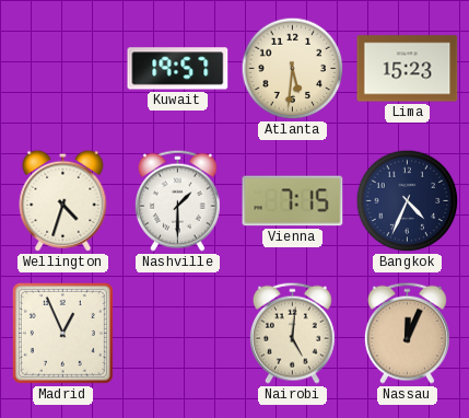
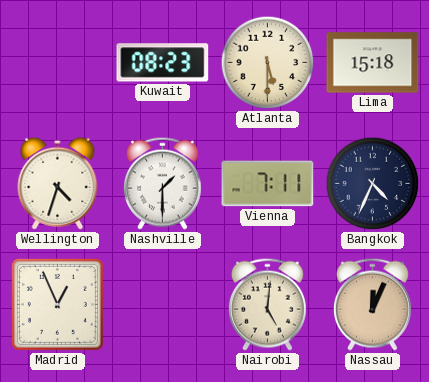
Kuwait: 19:57 -> 08:23
Atlanta: 5:31 -> 5:30
Lima: 15:23 -> 15:18
Vienna: 7:15 -> 7:11
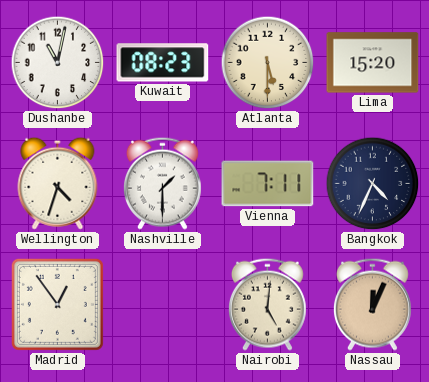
Dushanbe: none -> 11:02
Lima: 15:18 -> 15:20
Madrid: 12:56 -> 12:54
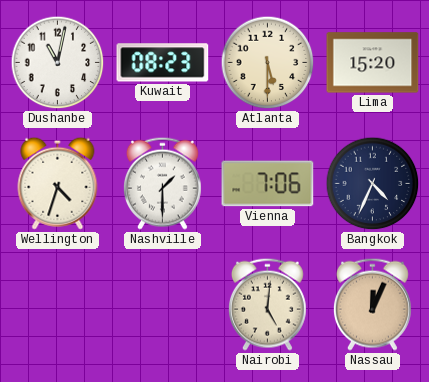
Vienna: 7:11 -> 7:06
Madrid: 12:54 -> none
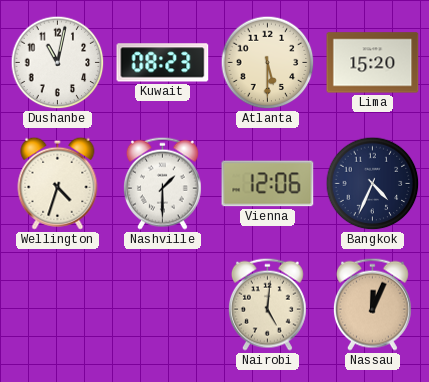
Vienna: 7:06 -> 12:06
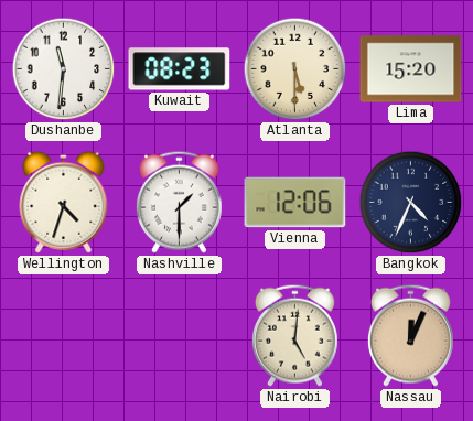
Dushanbe: 11:02 -> 11:31
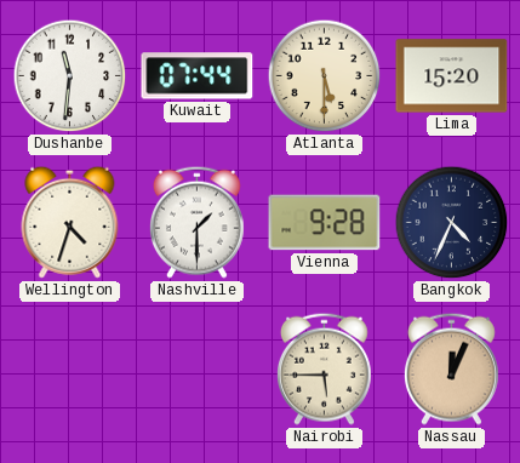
Kuwait: 08:23 -> 07:44
Vienna: 12:06 -> 9:28
Nairobi: 5:01 -> 5:45
